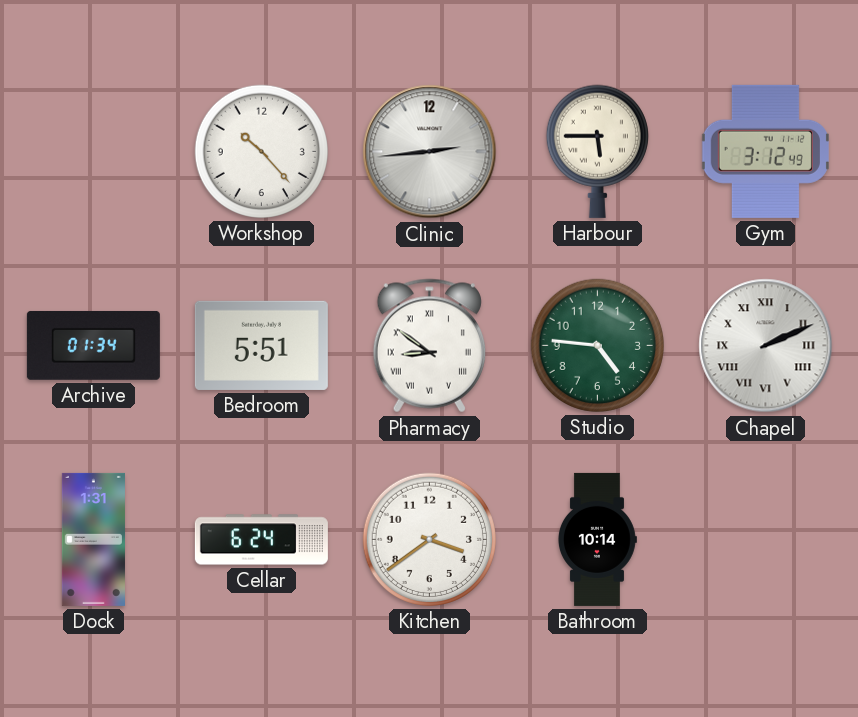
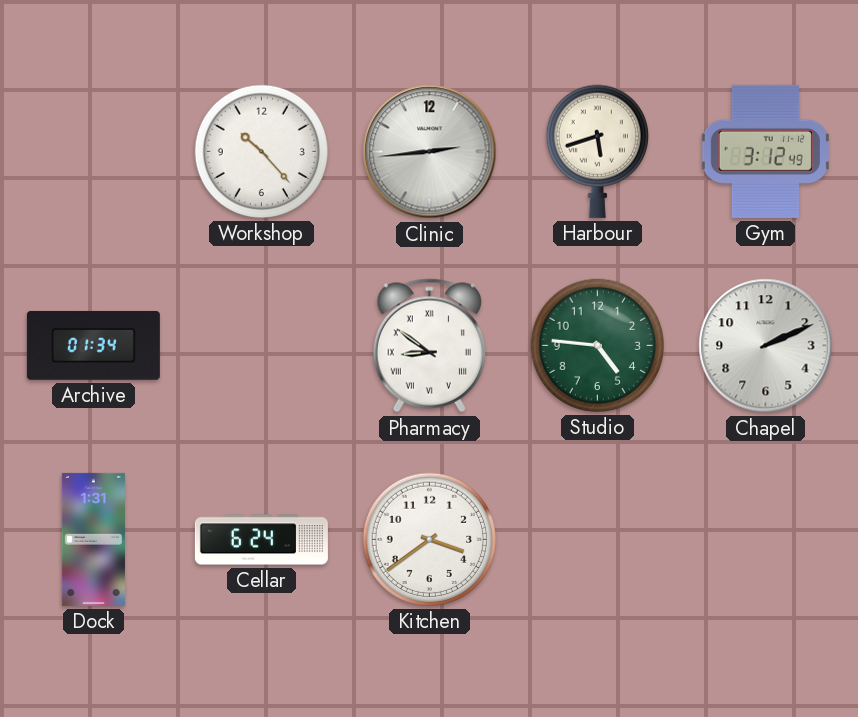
Harbour: 5:45 -> 5:42
Bedroom: 5:51 -> none
Chapel numerals: Roman -> Arabic
Bathroom: 10:14 -> none
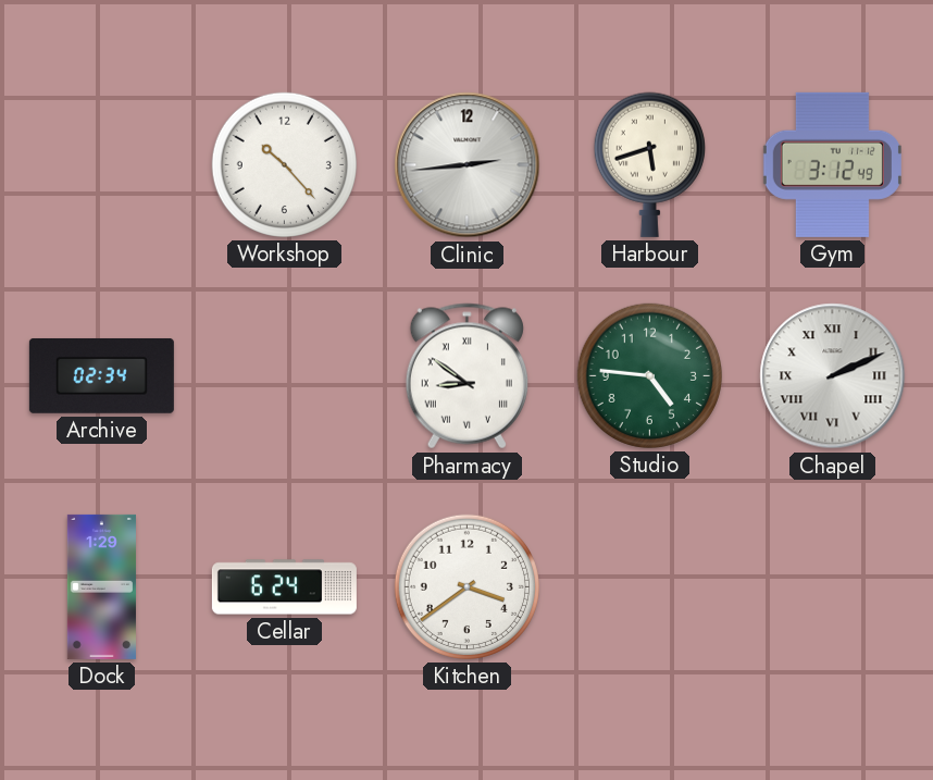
Archive: 01:34 -> 02:34
Chapel numerals: Arabic -> Roman
Dock: 1:31 -> 1:29
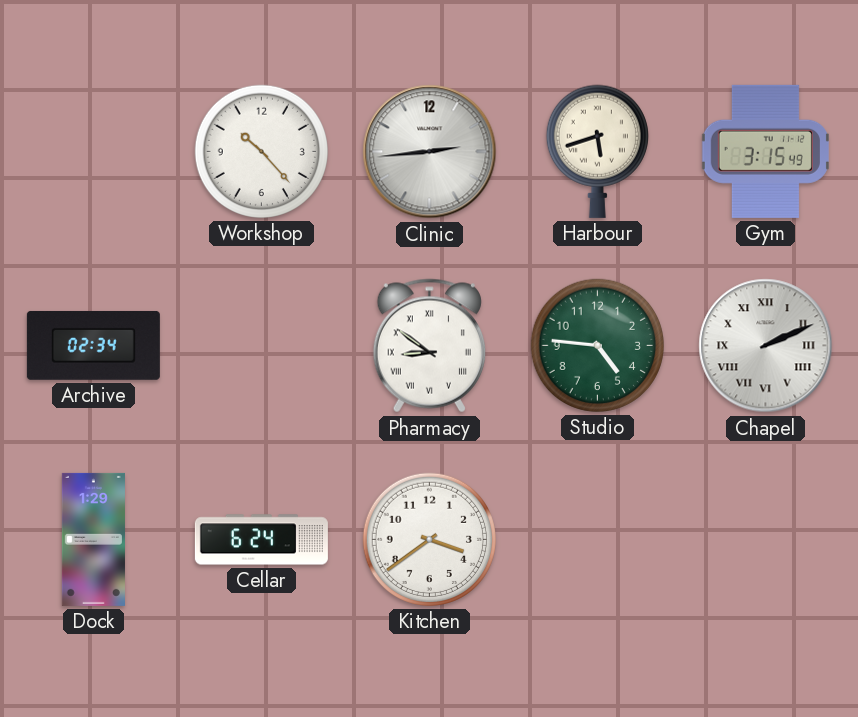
Gym: 3:12 -> 3:15
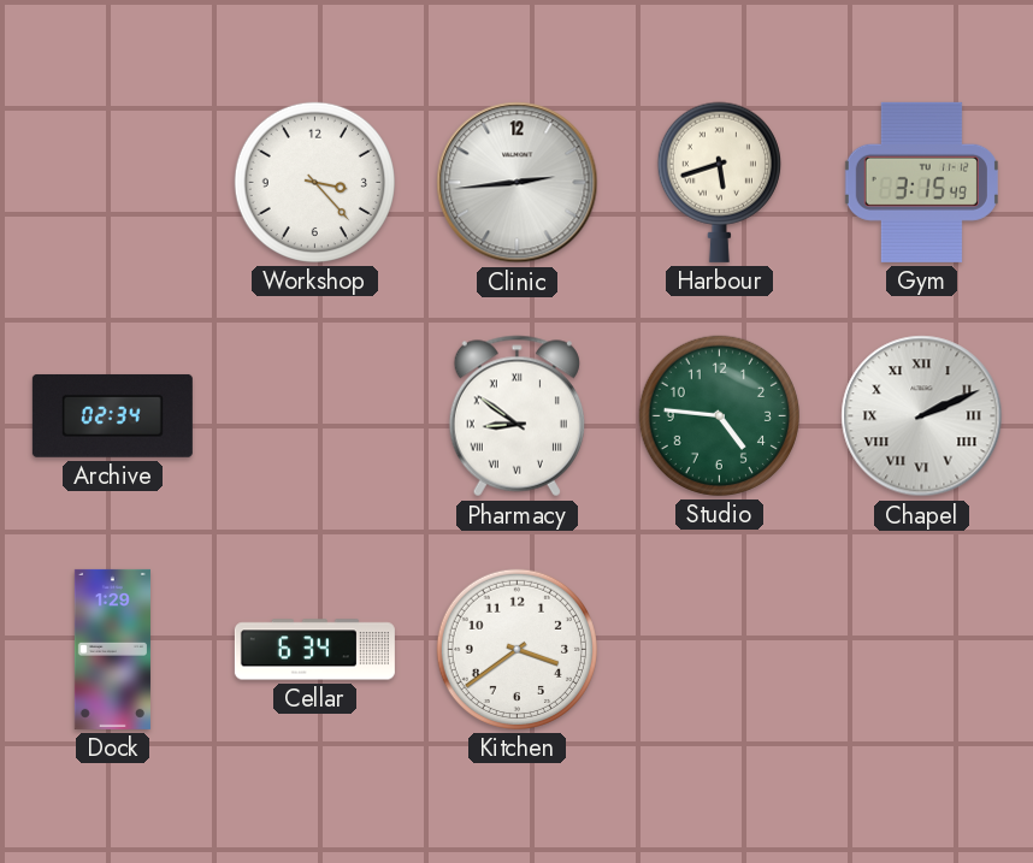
Workshop: 10:23 -> 3:23
Cellar: 6:24 -> 6:34
